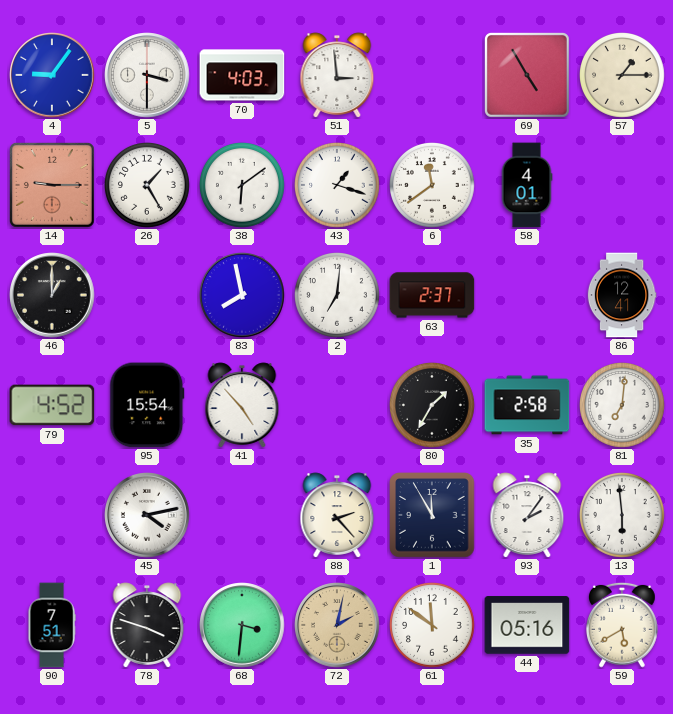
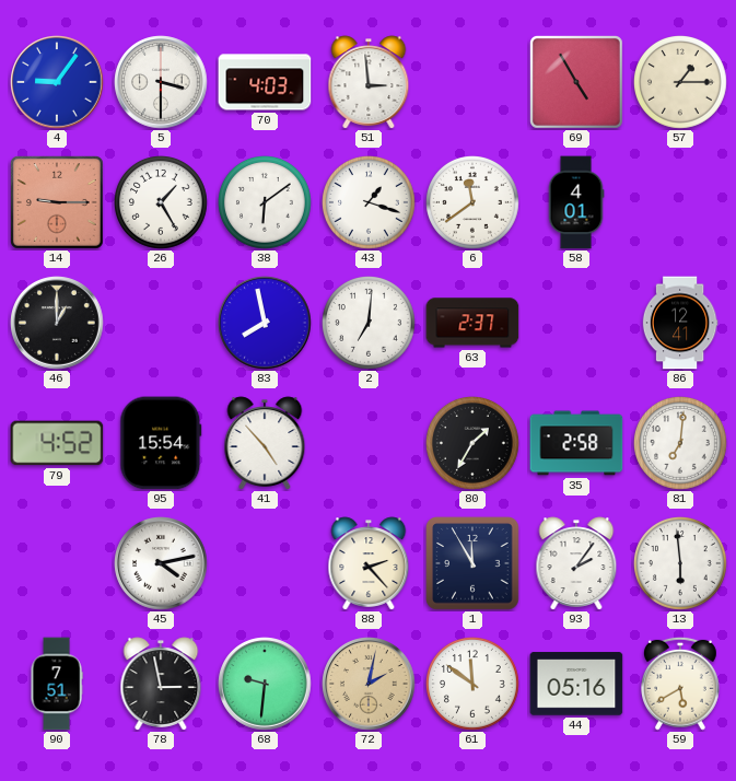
78: 3:48 -> 2:58
68: 3:31 -> 9:31
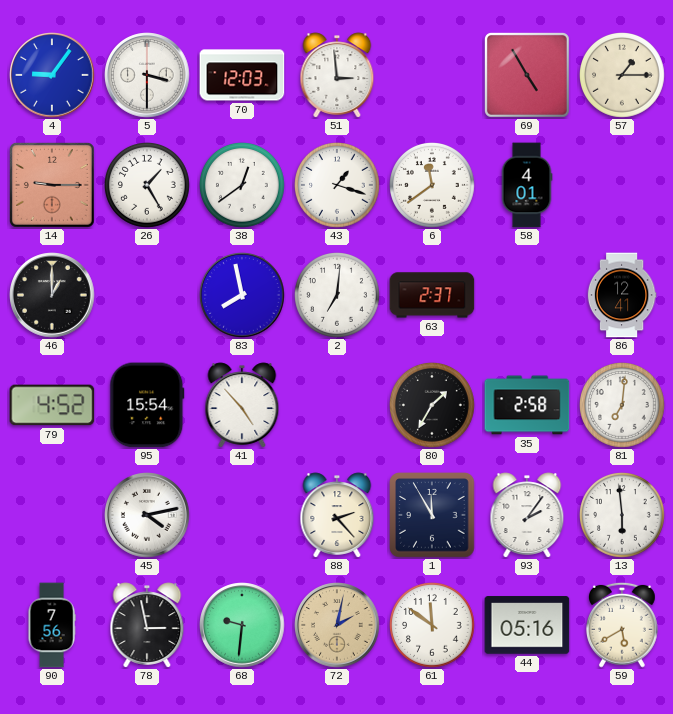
70: 4:03 -> 12:03
38: 6:09 -> 12:39
90: 7:51 -> 7:56
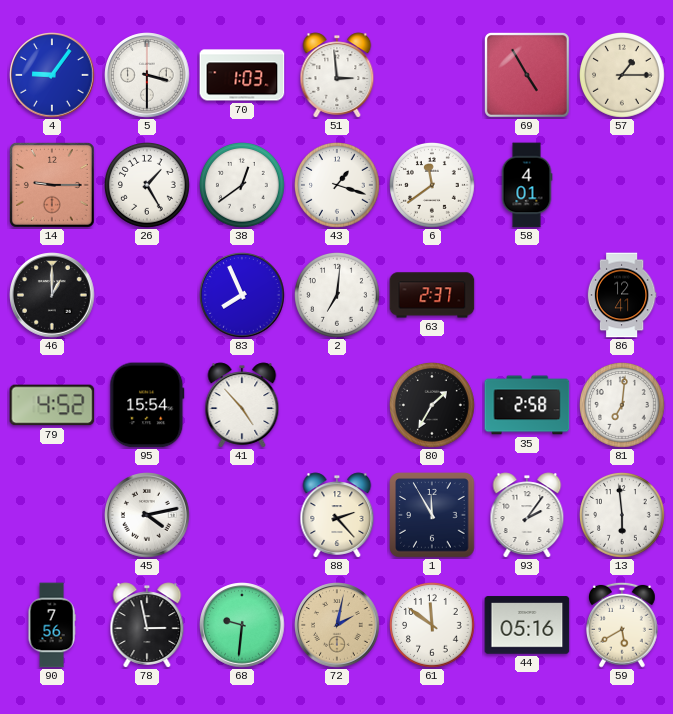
70: 12:03 -> 1:03
83: 7:58 -> 7:56
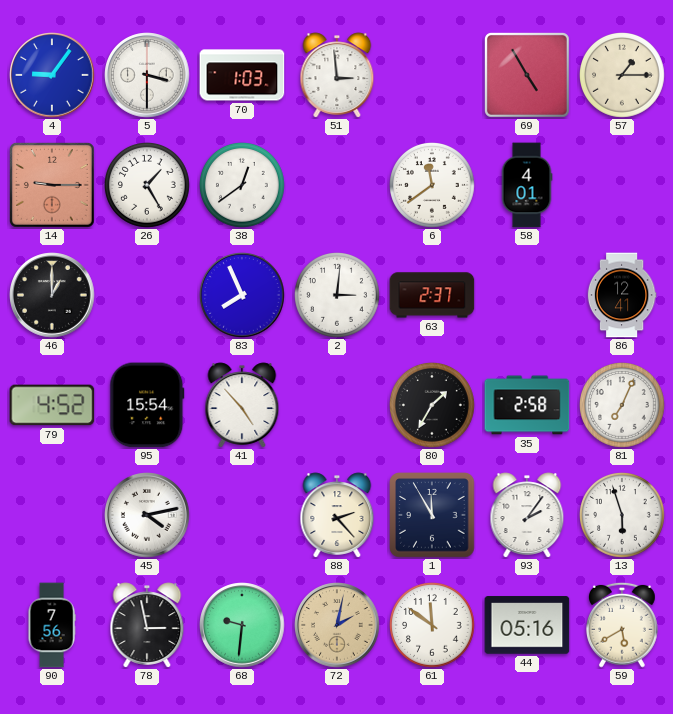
43: 1:18 -> none
2: 7:01 -> 3:01
81: 7:01 -> 7:04
13: 5:59 -> 5:57
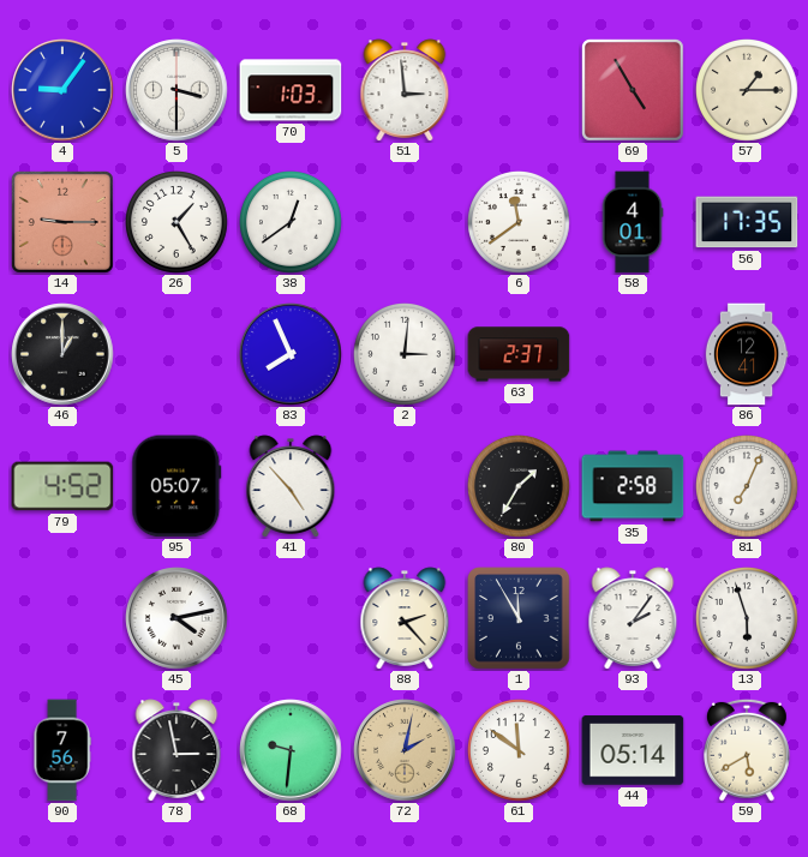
56: none -> 17:35
95: 15:54 -> 05:07
44: 05:16 -> 05:14
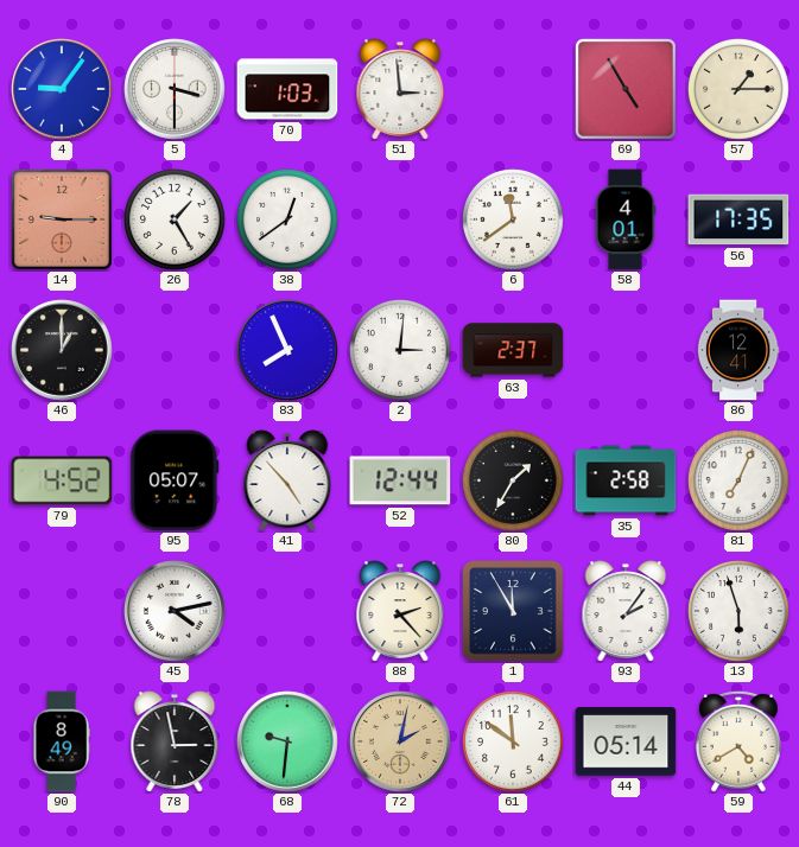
52: none -> 12:44
90: 7:56 -> 8:49
59: 5:40 -> 4:40
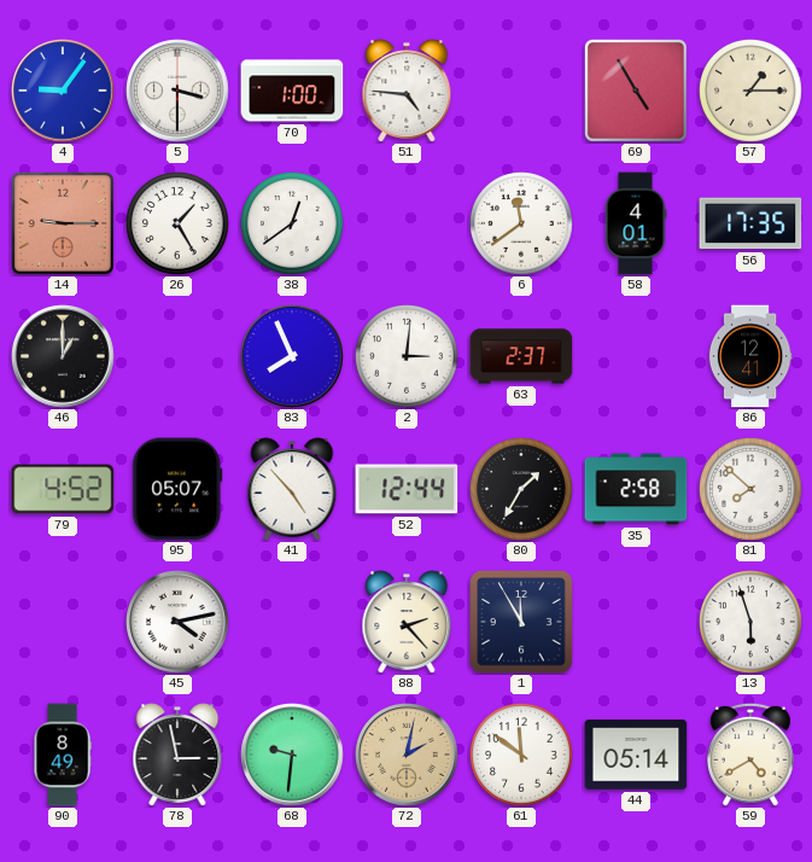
70: 1:03 -> 1:00
51: 2:59 -> 4:46
81: 7:04 -> 7:52
93: 2:06 -> none
